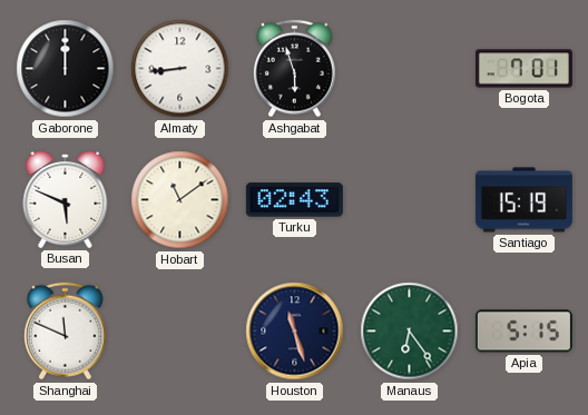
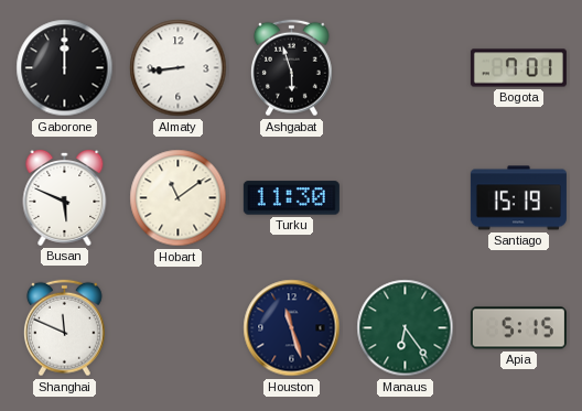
Turku: 02:43 -> 11:30
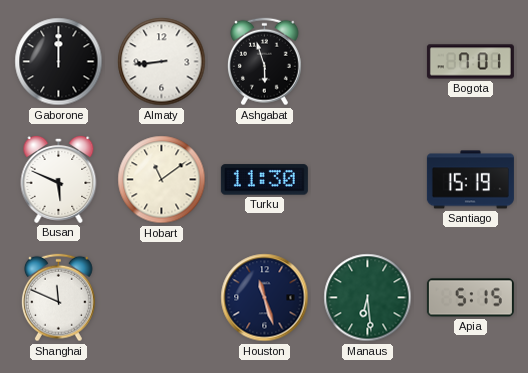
Manaus: 6:24 -> 6:29
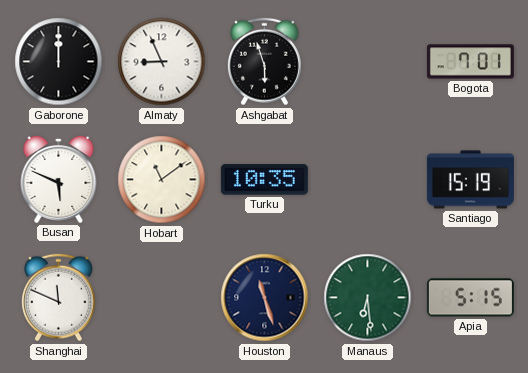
Almaty: 8:44 -> 8:56
Turku: 11:30 -> 10:35
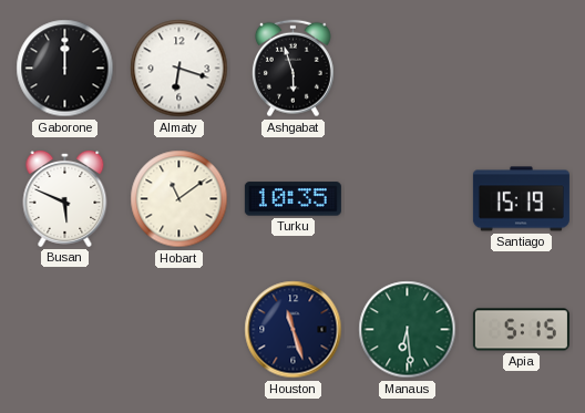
Almaty: 8:56 -> 6:18
Bogota: 7:01 -> none
Shanghai: 11:49 -> none
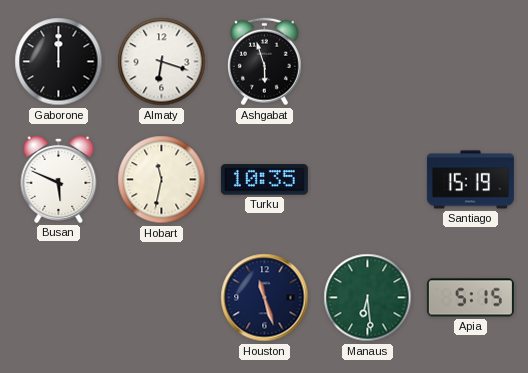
Hobart: 11:09 -> 11:32
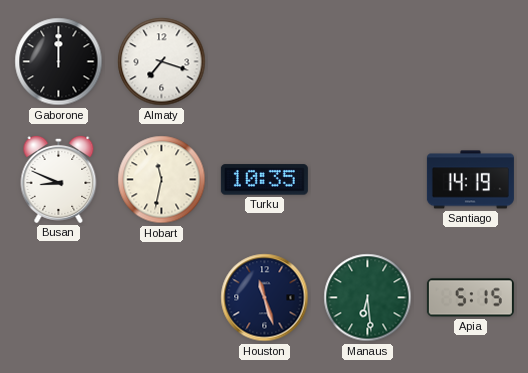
Almaty: 6:18 -> 7:18
Ashgabat: 5:57 -> none
Busan: 5:49 -> 8:49
Santiago: 15:19 -> 14:19
